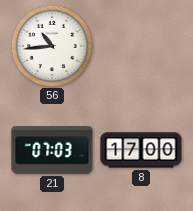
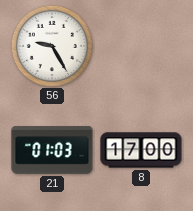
56: 10:44 -> 9:25
21: 07:03 -> 01:03
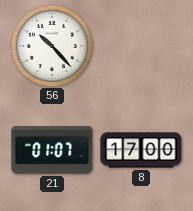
56: 9:25 -> 10:23
21: 01:03 -> 01:07
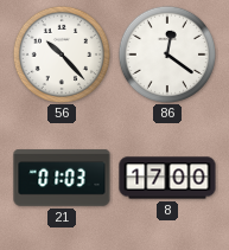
86: none -> 12:21
21: 01:07 -> 01:03
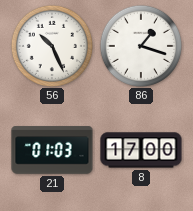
56: 10:23 -> 10:26
86: 12:21 -> 1:18
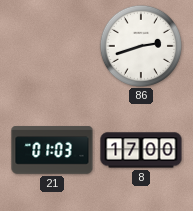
56: 10:26 -> none
86: 1:18 -> 2:42
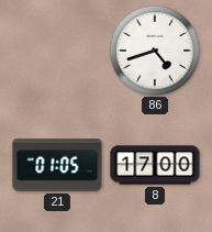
86: 2:42 -> 4:42
21: 01:03 -> 01:05
